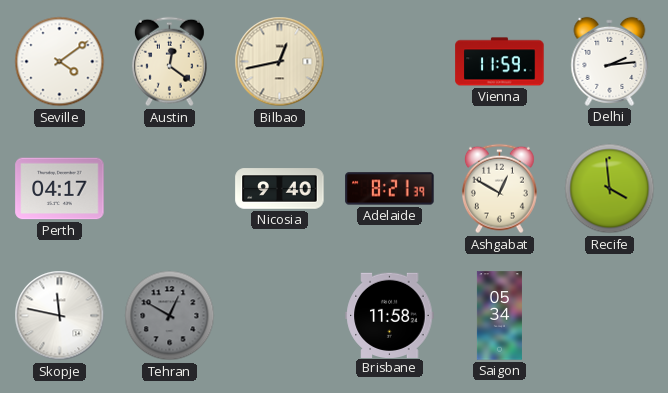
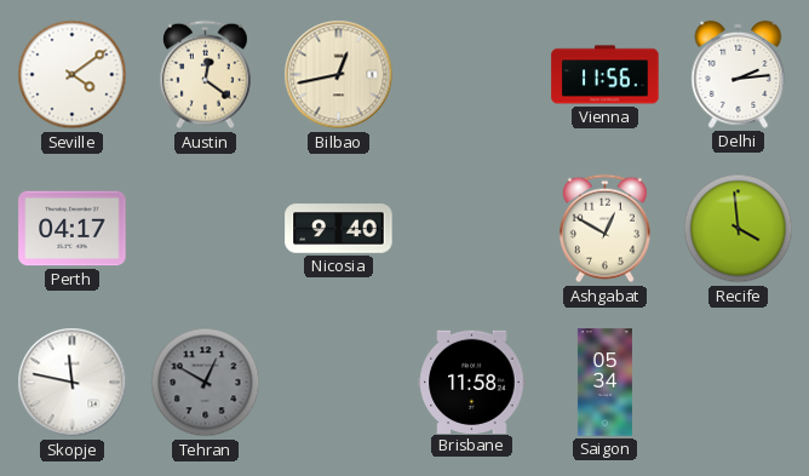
Vienna: 11:59 -> 11:56
Adelaide: 8:21 -> none
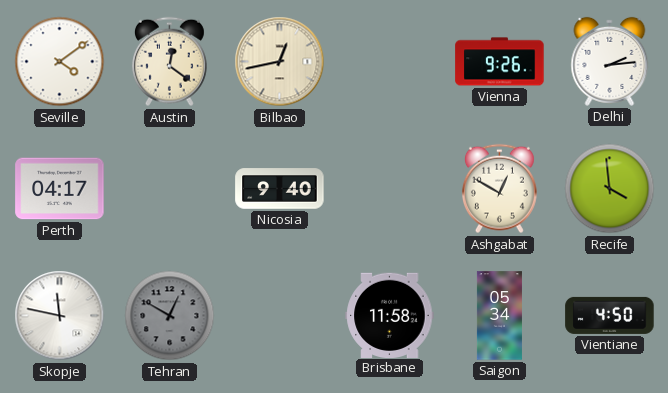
Vienna: 11:56 -> 9:26
Vientiane: none -> 4:50
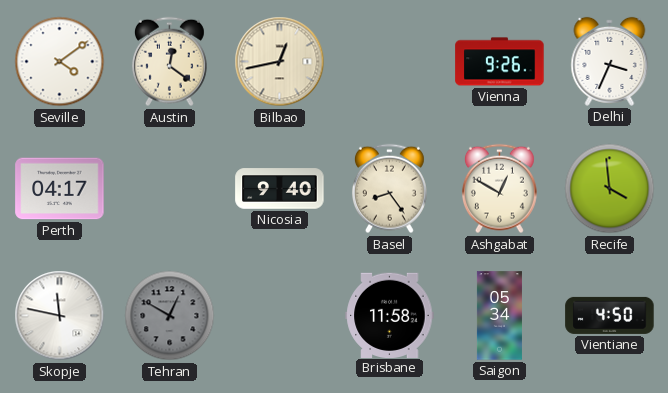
Delhi: 2:14 -> 3:34
Basel: none -> 8:24
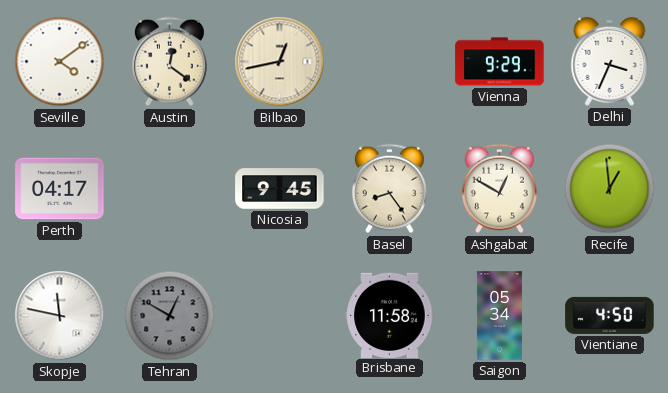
Vienna: 9:26 -> 9:29
Nicosia: 9:40 -> 9:45
Recife: 3:59 -> 12:59
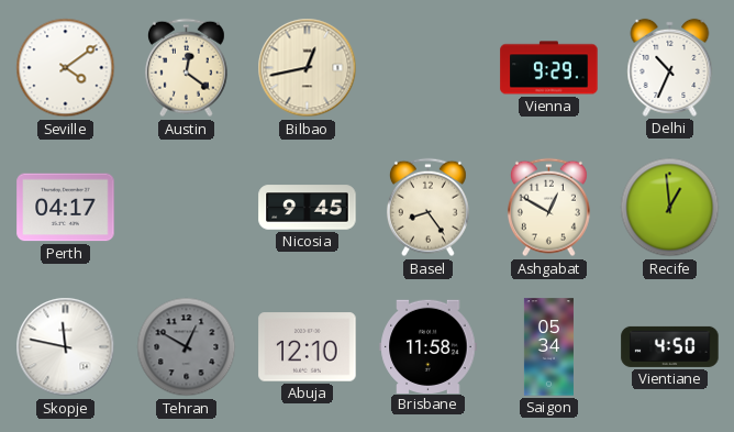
Delhi: 3:34 -> 10:34
Abuja: none -> 12:10
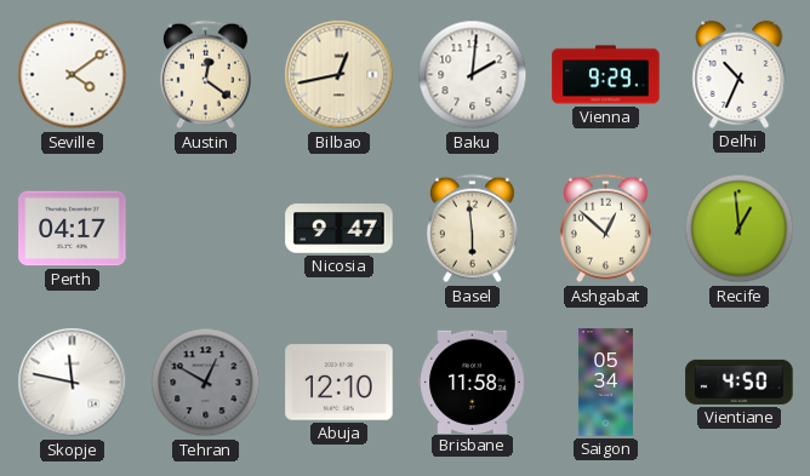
Baku: none -> 2:01
Nicosia: 9:45 -> 9:47
Basel: 8:24 -> 5:59
Ashgabat: 12:50 -> 12:52
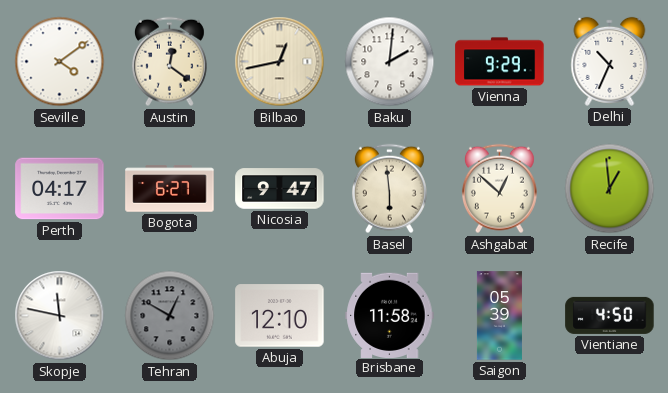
Bogota: none -> 6:27
Saigon: 05:34 -> 05:39
